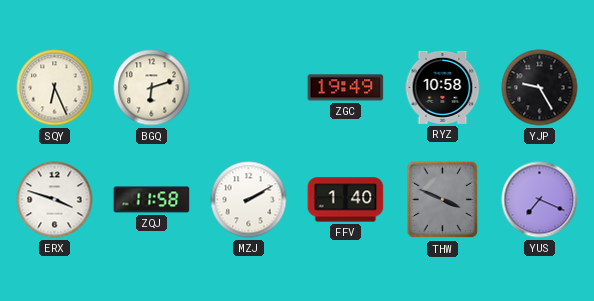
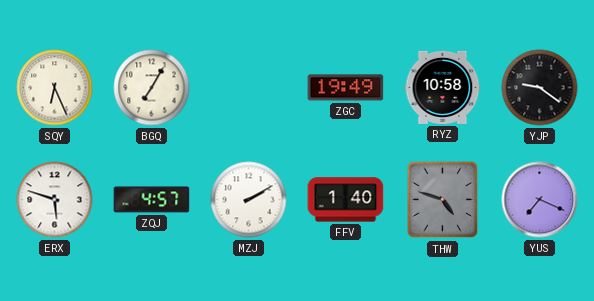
BGQ: 6:12 -> 7:05
YJP: 9:25 -> 9:21
ERX: 3:48 -> 5:48
ZQJ: 11:58 -> 4:57
THW: 3:49 -> 4:48
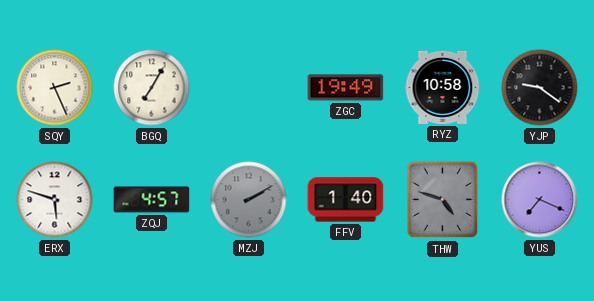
SQY: 6:26 -> 2:26
MZJ dial: white -> grey
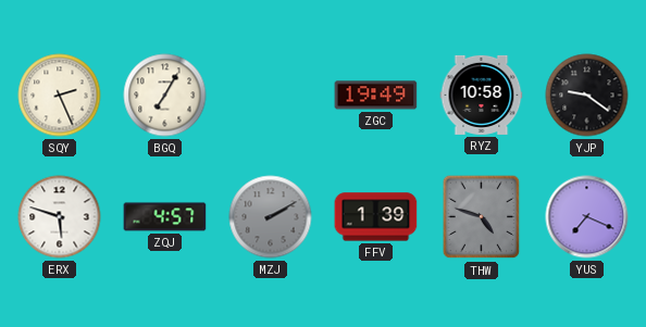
FFV: 1:40 -> 1:39
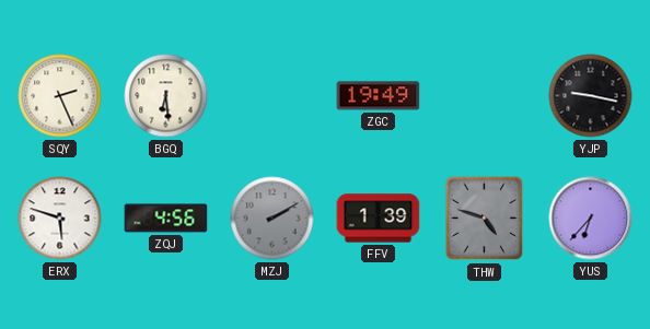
BGQ: 7:05 -> 6:29
RYZ: 10:58 -> none
YJP: 9:21 -> 9:17
ZQJ: 4:57 -> 4:56
YUS: 7:19 -> 6:37
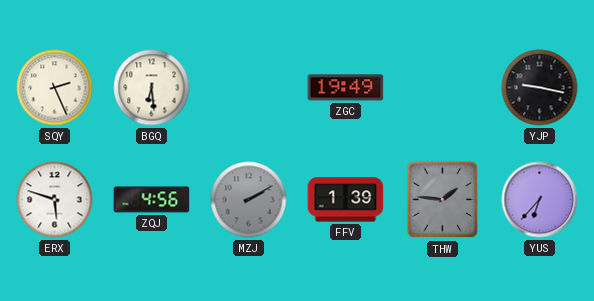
THW: 4:48 -> 1:46
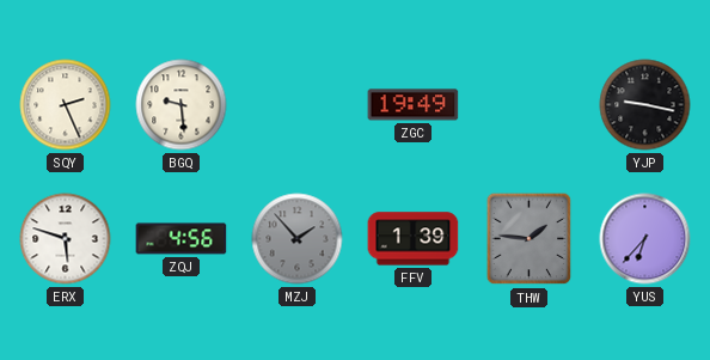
BGQ: 6:29 -> 9:29
MZJ: 2:10 -> 1:53
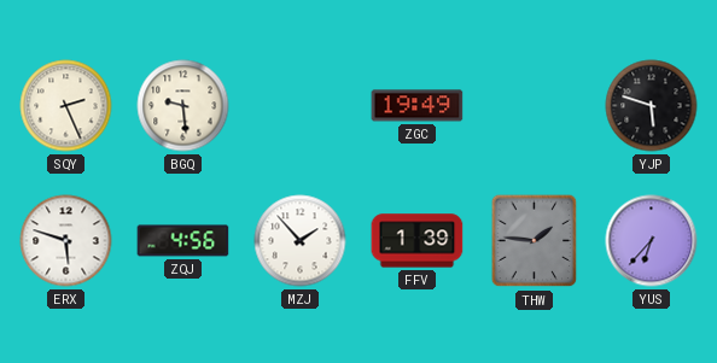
YJP: 9:17 -> 5:48
MZJ dial: grey -> white
